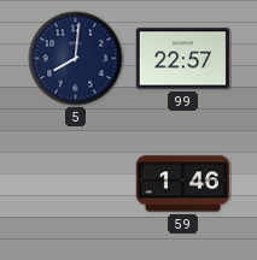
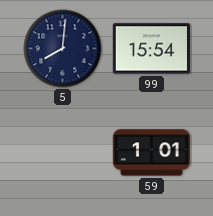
99: 22:57 -> 15:54
59: 1:46 -> 1:01
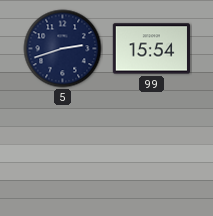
5: 8:01 -> 2:42
59: 1:01 -> none
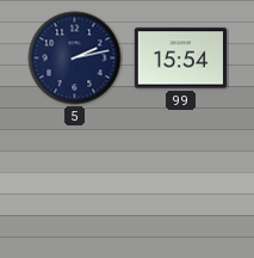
5: 2:42 -> 2:13
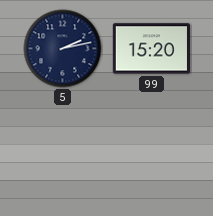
99: 15:54 -> 15:20
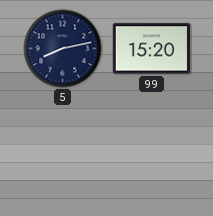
5: 2:13 -> 8:13
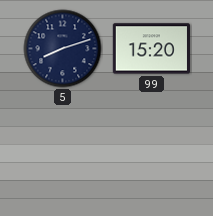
5: 8:13 -> 8:12
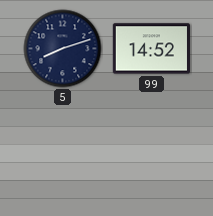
99: 15:20 -> 14:52
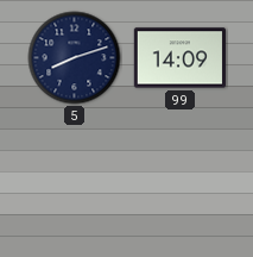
99: 14:52 -> 14:09
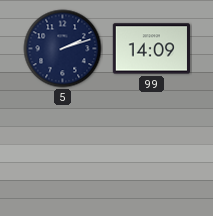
5: 8:12 -> 2:12
